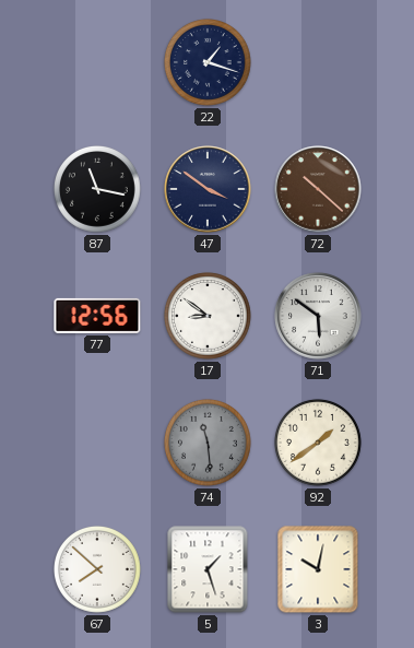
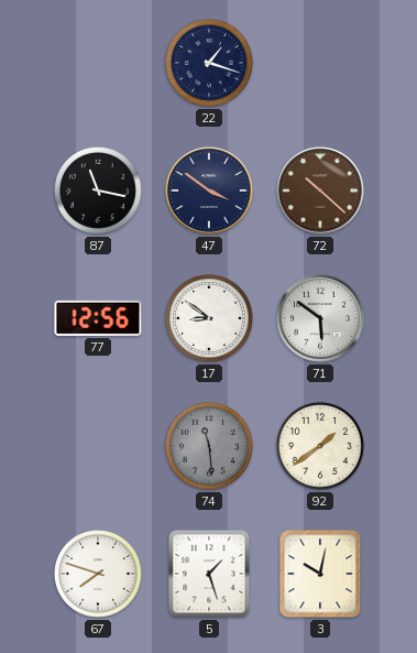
67: 7:52 -> 7:48
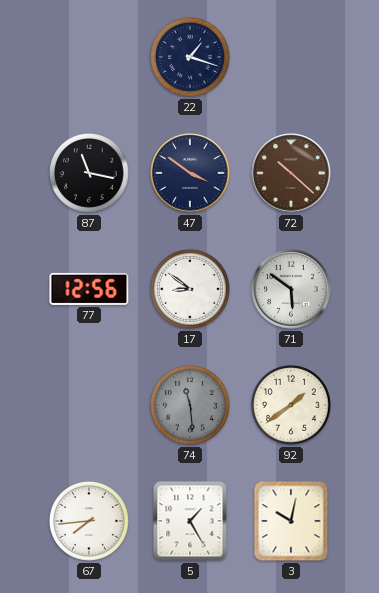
67: 7:48 -> 7:44
5: 1:27 -> 1:25
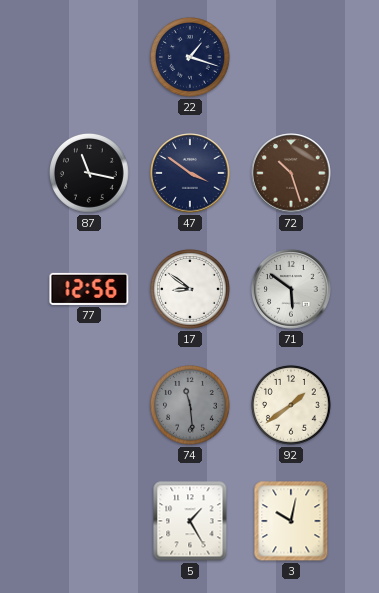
72: 10:22 -> 10:27
67: 7:44 -> none
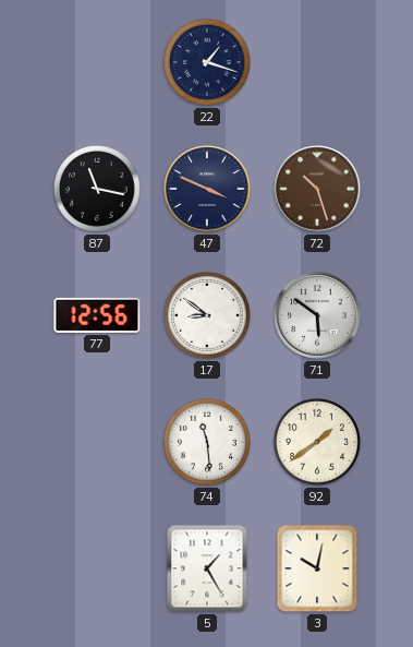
47: 3:51 -> 3:49
74 dial: grey -> white
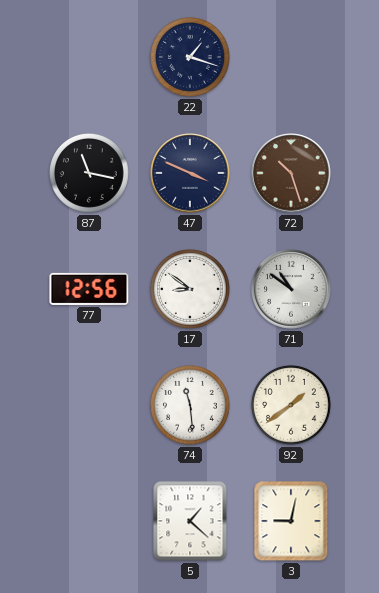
71: 5:51 -> 10:51
5: 1:25 -> 1:22
3: 10:02 -> 9:02
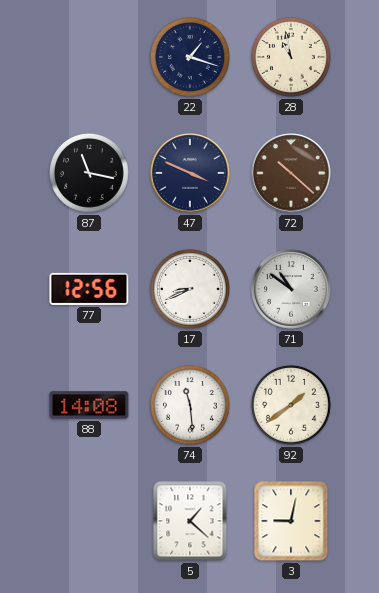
28: none -> 10:58
72: 10:27 -> 10:22
17: 8:51 -> 8:41
88: none -> 14:08
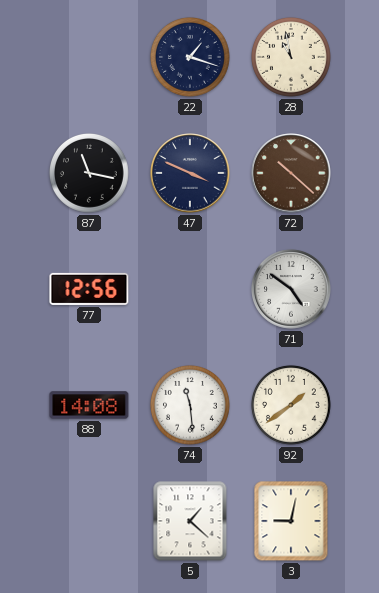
17: 8:41 -> none
71: 10:51 -> 4:51
